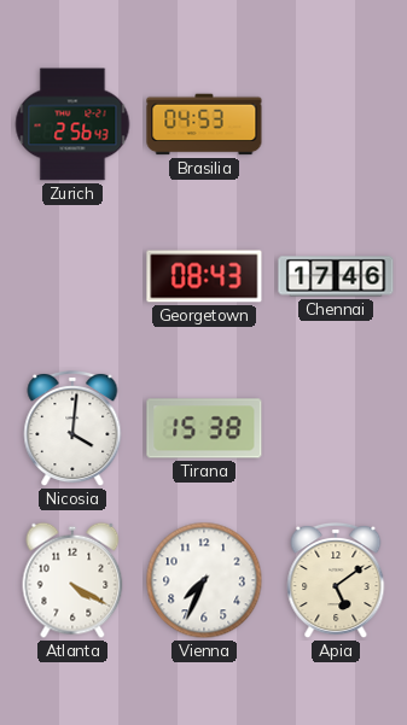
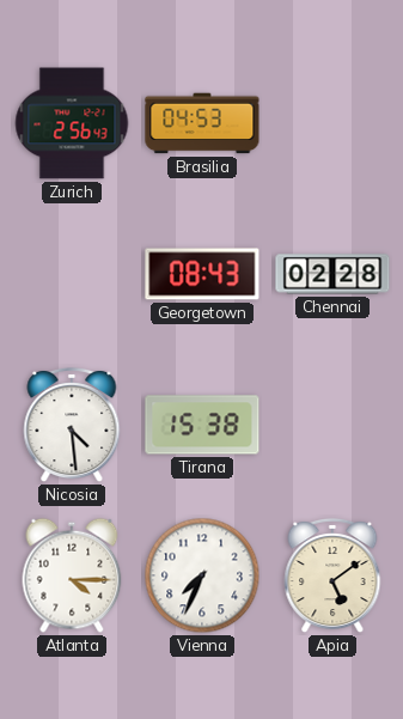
Chennai: 17:46 -> 02:28
Nicosia: 4:01 -> 4:29
Atlanta: 4:20 -> 4:15
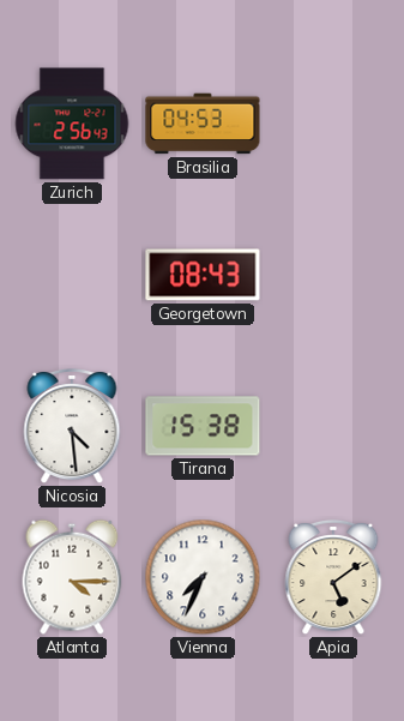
Chennai: 02:28 -> none
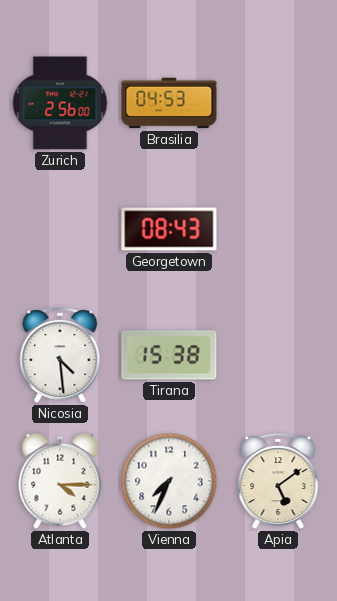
Zurich: 2:56:43 -> 2:56:00
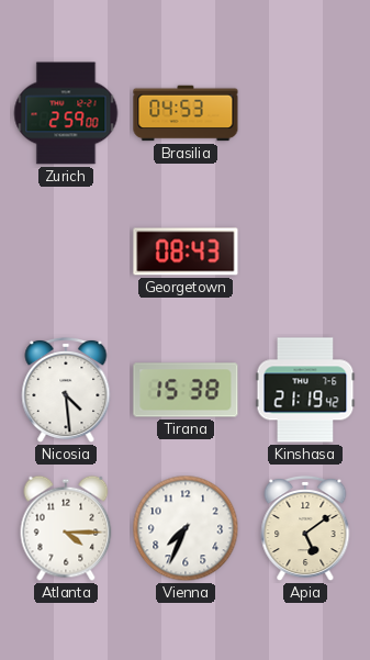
Zurich: 2:56 -> 2:59
Kinshasa: none -> 21:19
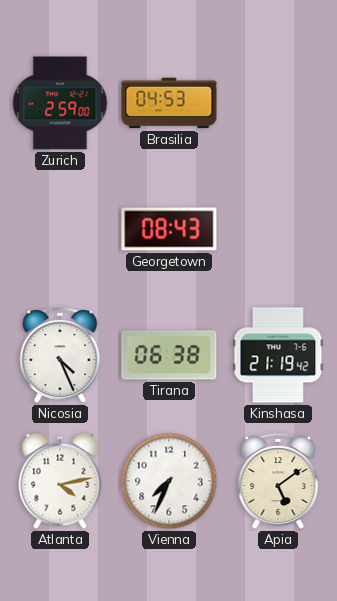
Nicosia: 4:29 -> 4:26
Tirana: 15:38 -> 06:38
Atlanta: 4:15 -> 4:13
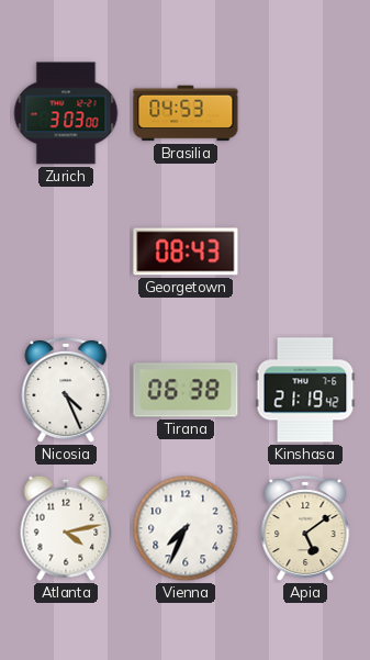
Zurich: 2:59 -> 3:03
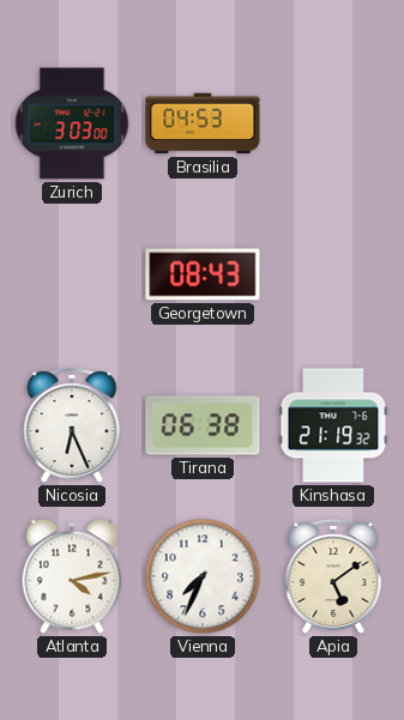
Nicosia: 4:26 -> 6:26
Kinshasa: 21:19:42 -> 21:19:32
